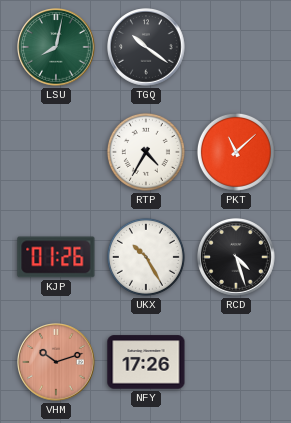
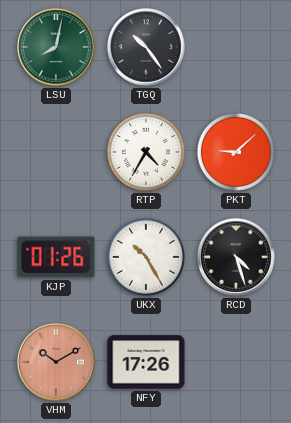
TGQ: 10:21 -> 10:24
PKT: 11:08 -> 9:08
VHM: 10:12 -> 10:10
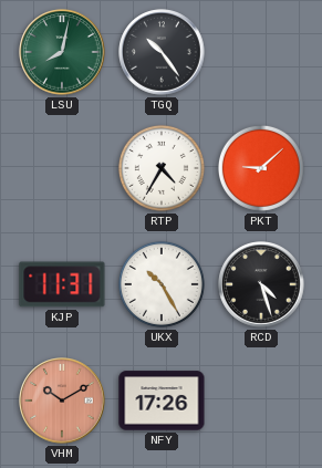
KJP: 01:26 -> 11:31
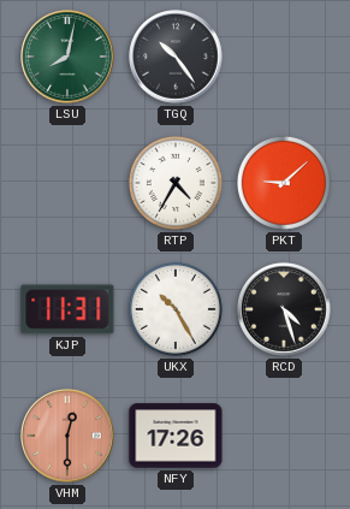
VHM: 10:10 -> 12:30
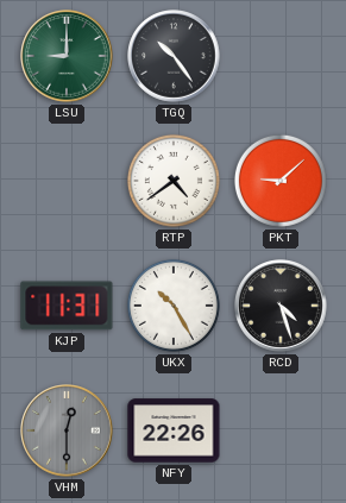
LSU: 8:02 -> 9:00
RTP: 4:35 -> 4:39
VHM dial: salmon -> grey
NFY: 17:26 -> 22:26
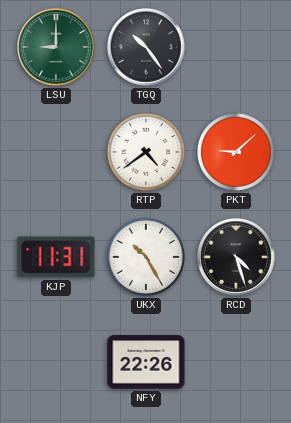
VHM: 12:30 -> none
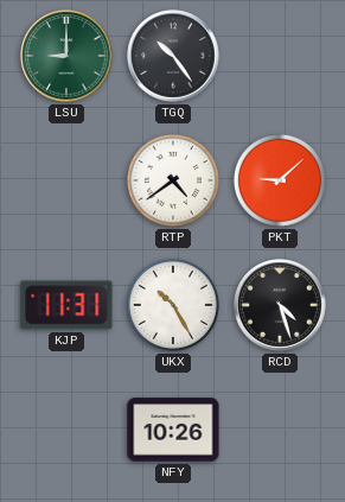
NFY: 22:26 -> 10:26
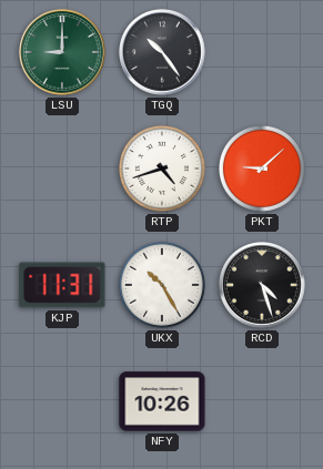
RTP: 4:39 -> 4:42
